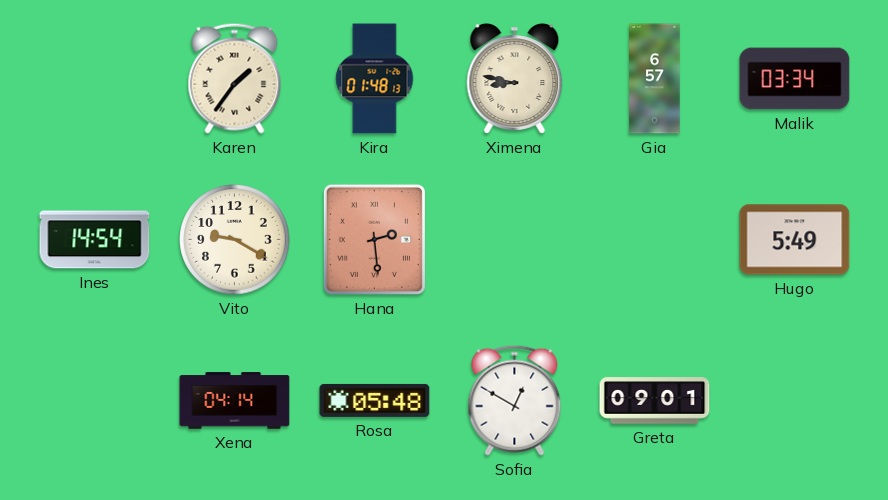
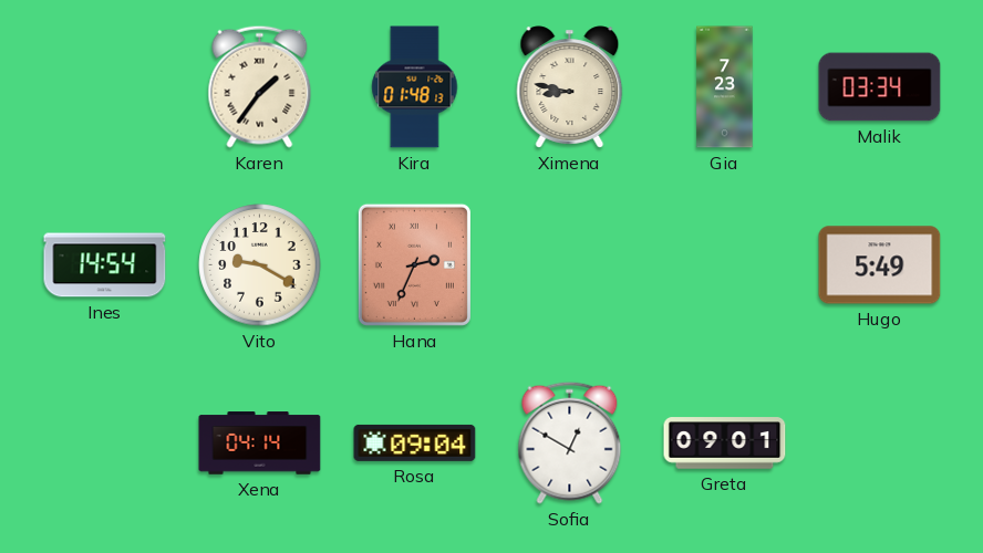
Gia: 6:57 -> 7:23
Hana: 2:29 -> 2:34
Rosa: 05:48 -> 09:04
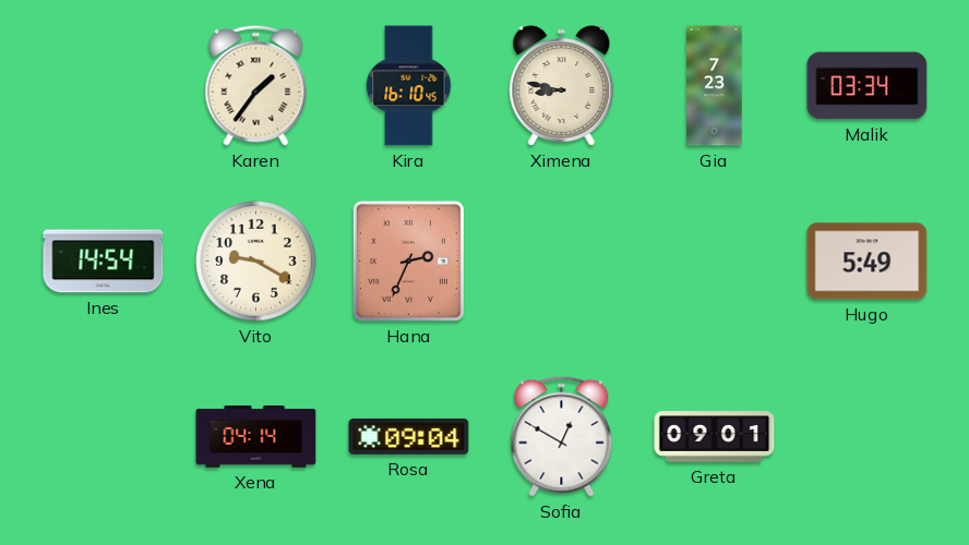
Kira: 01:48 -> 16:10
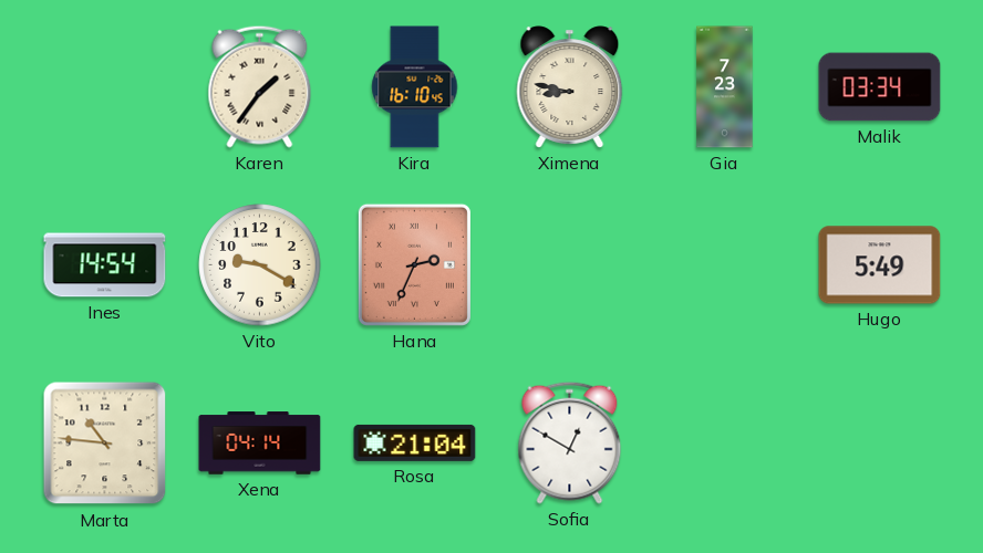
Marta: none -> 10:46
Rosa: 09:04 -> 21:04
Greta: 09:01 -> none
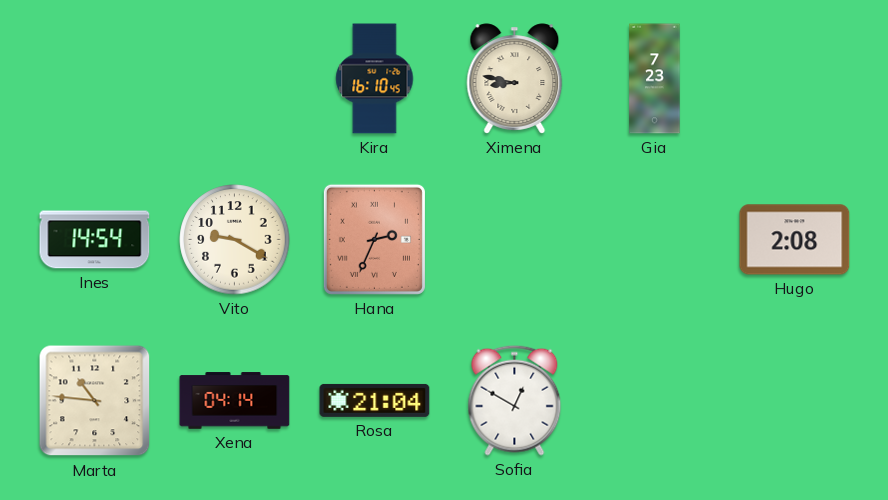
Karen: 1:36 -> none
Malik: 03:34 -> none
Hugo: 5:49 -> 2:08
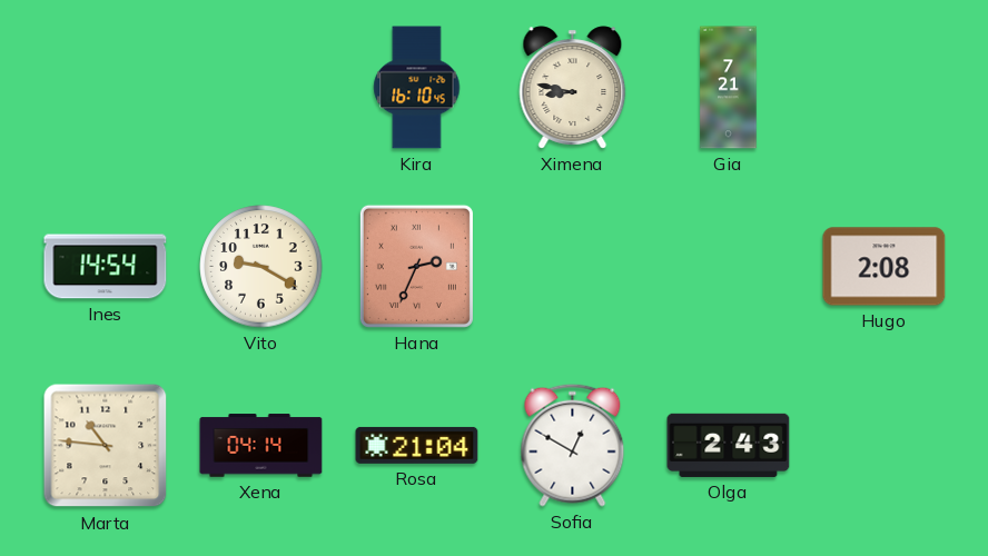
Gia: 7:23 -> 7:21
Olga: none -> 2:43
